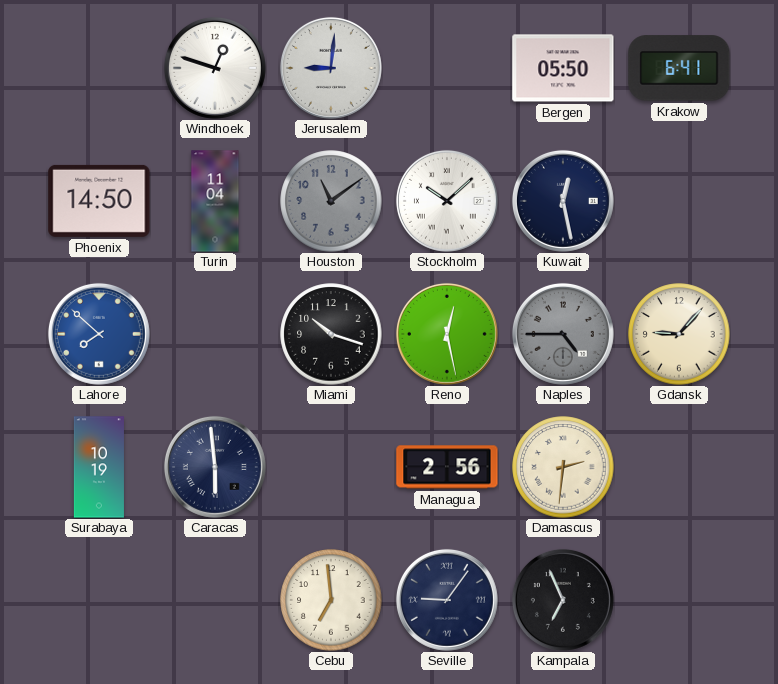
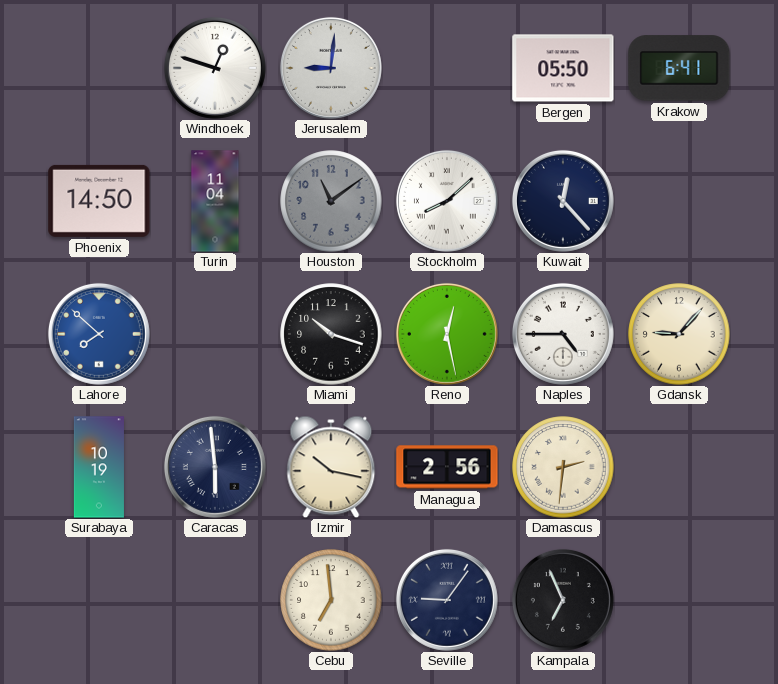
Stockholm: 10:08 -> 8:08
Kuwait: 12:28 -> 12:23
Naples dial: grey -> white
Izmir: none -> 10:17
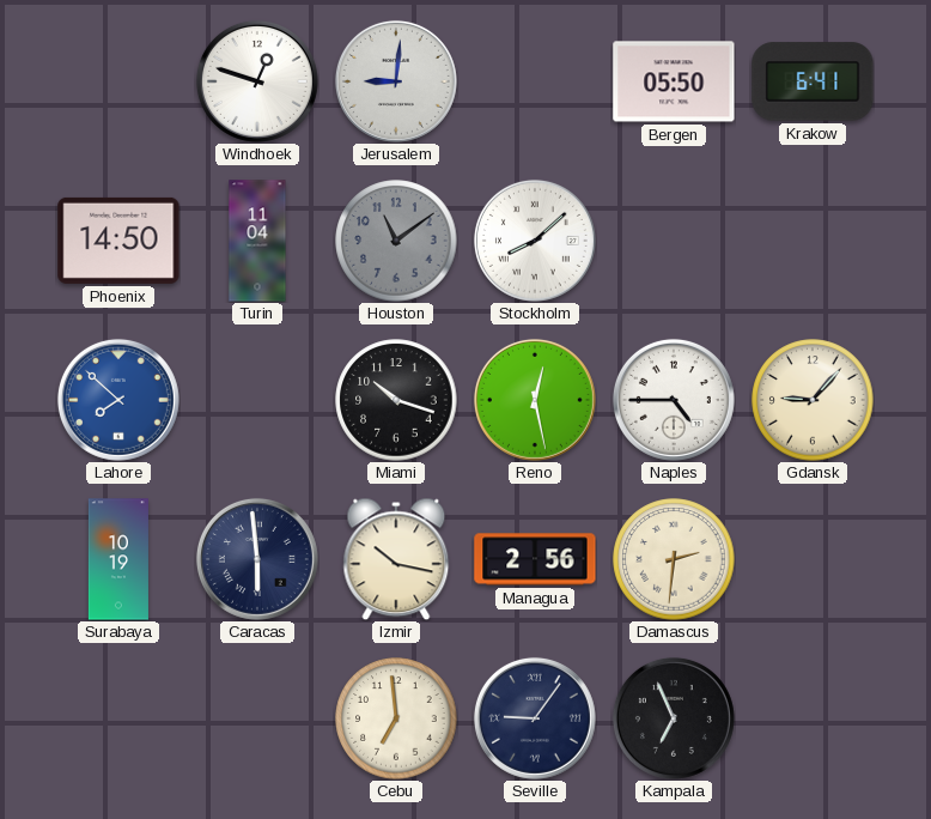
Kuwait: 12:23 -> none
